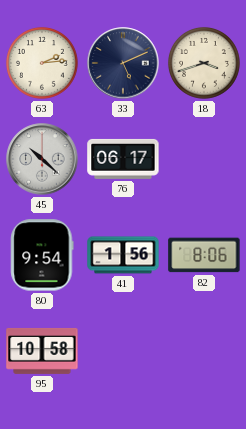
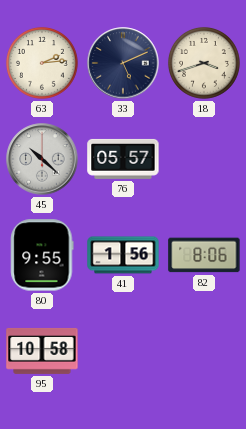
76: 06:17 -> 05:57
80: 9:54 -> 9:55
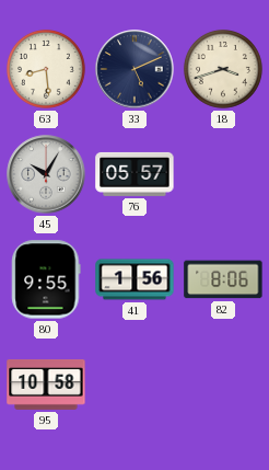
63: 2:14 -> 8:29
45: 10:22 -> 10:05
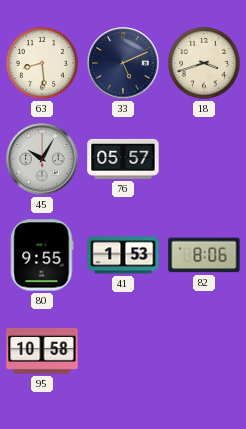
41: 1:56 -> 1:53
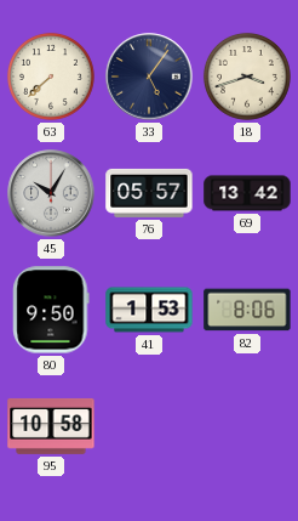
63: 8:29 -> 7:38
33: 5:11 -> 5:06
69: none -> 13:42
80: 9:55 -> 9:50
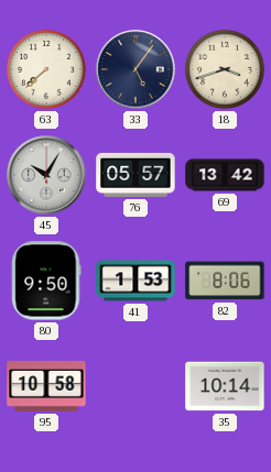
35: none -> 10:14
